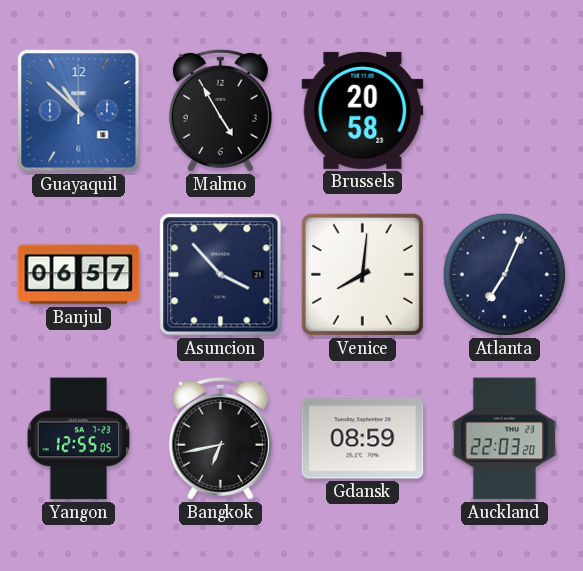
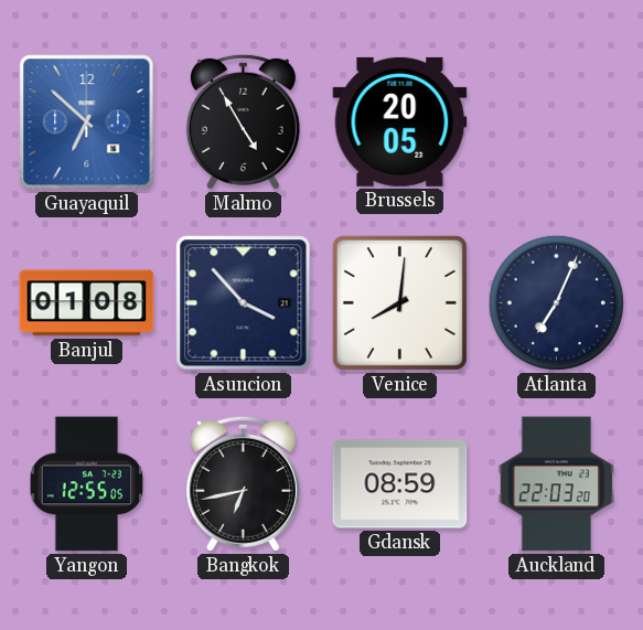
Guayaquil: 10:52 -> 6:52
Brussels: 20:58 -> 20:05
Banjul: 06:57 -> 01:08
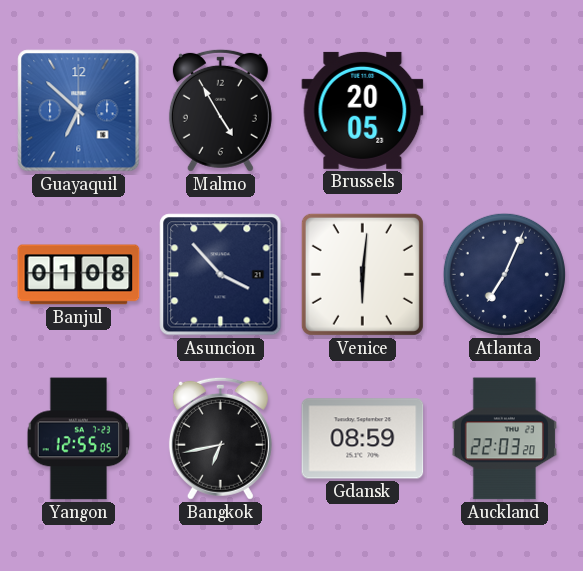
Venice: 8:01 -> 6:01
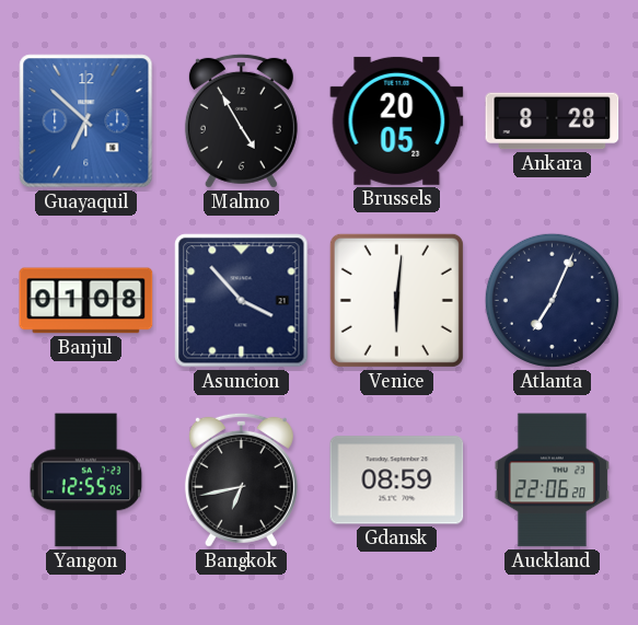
Ankara: none -> 8:28
Auckland: 22:03 -> 22:06
